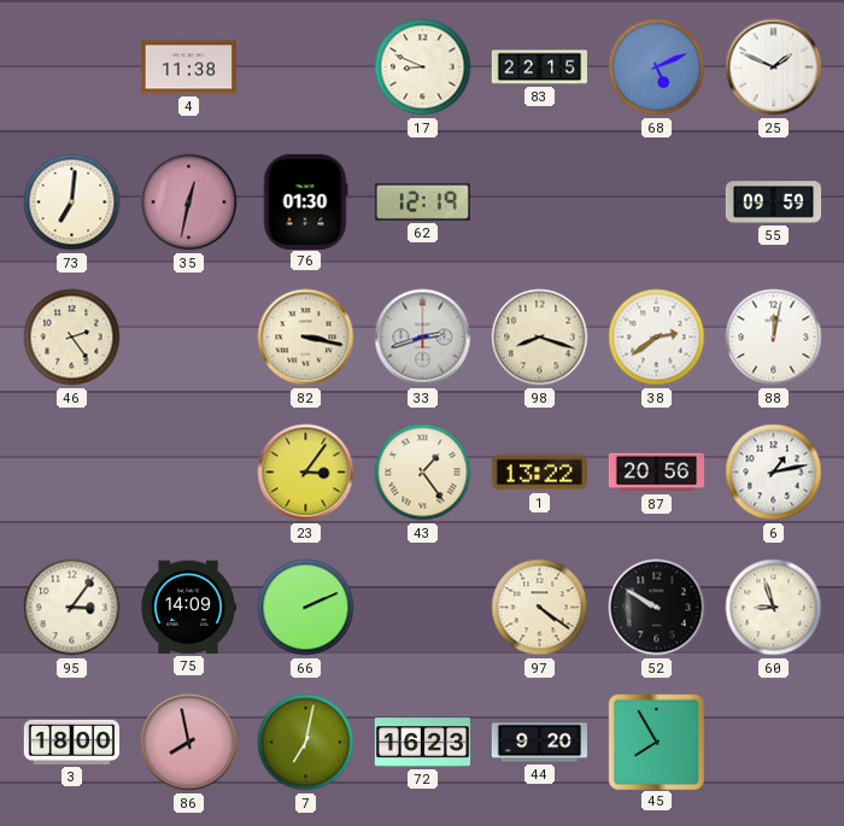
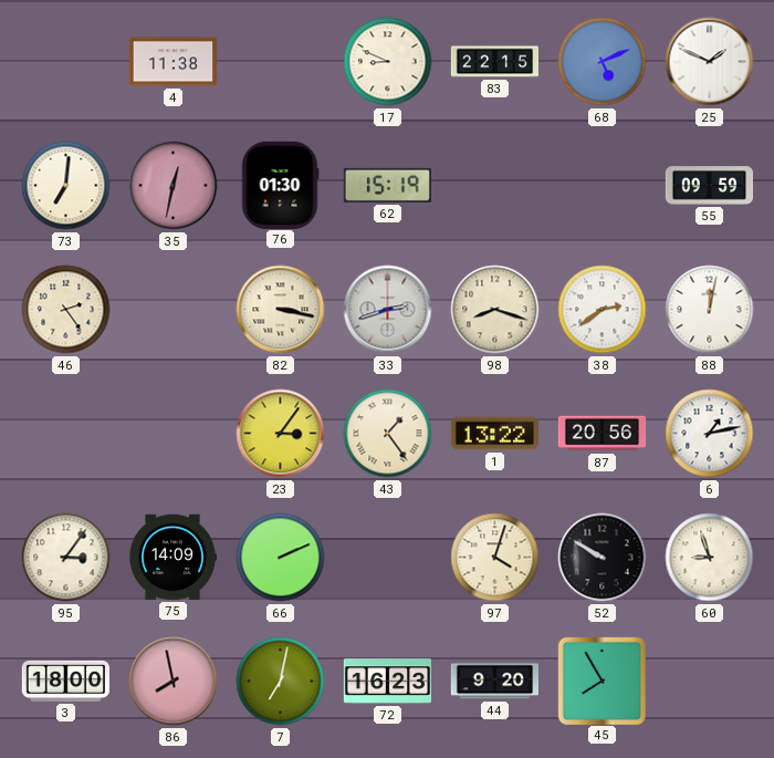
62: 12:19 -> 15:19
97: 4:21 -> 4:03
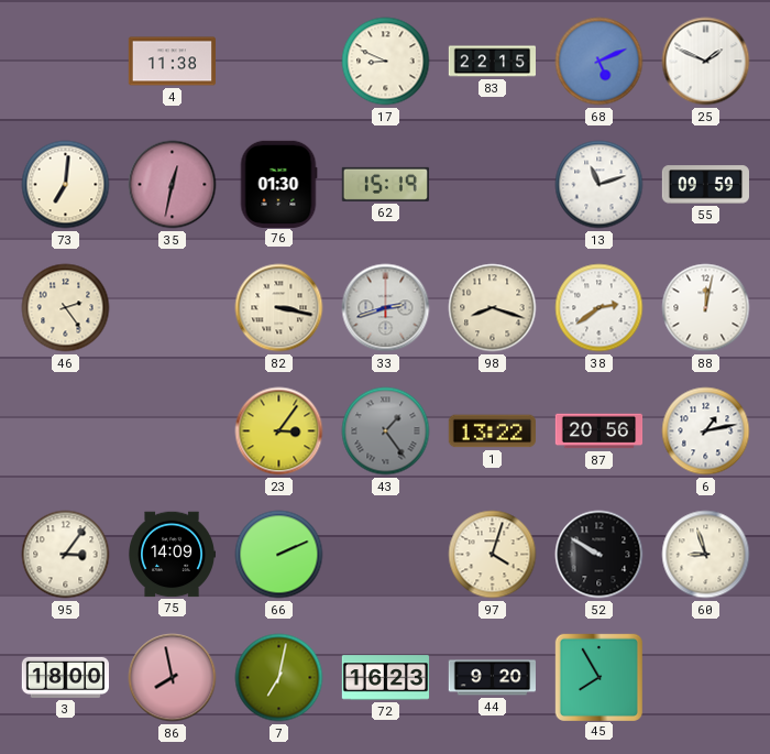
13: none -> 11:12
43 dial: cream -> grey
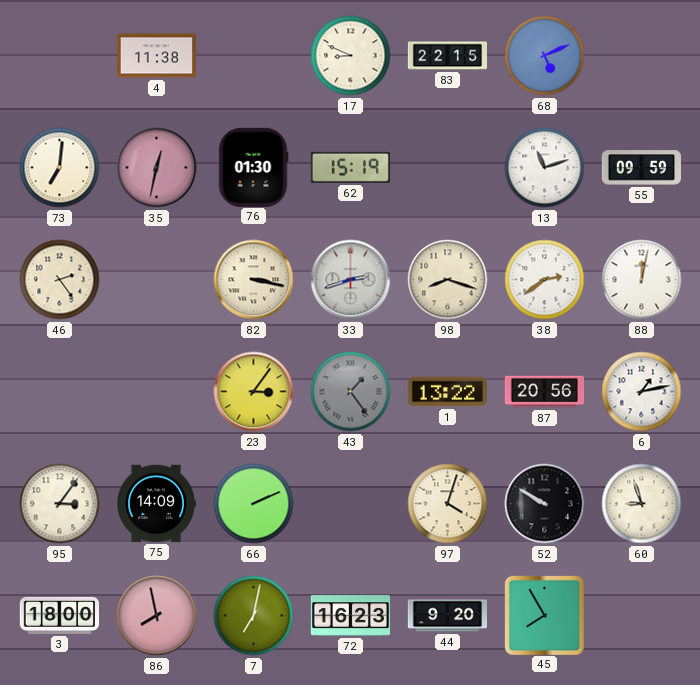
25: 1:49 -> none
